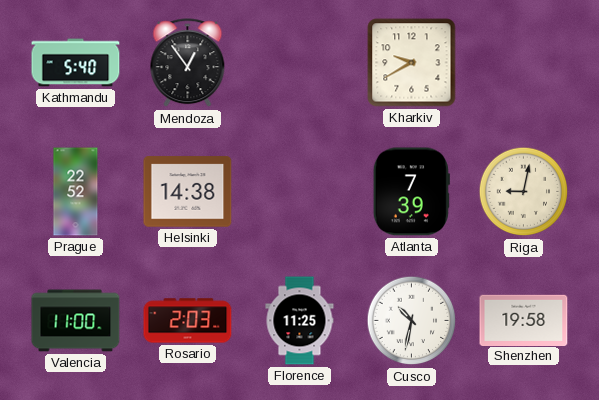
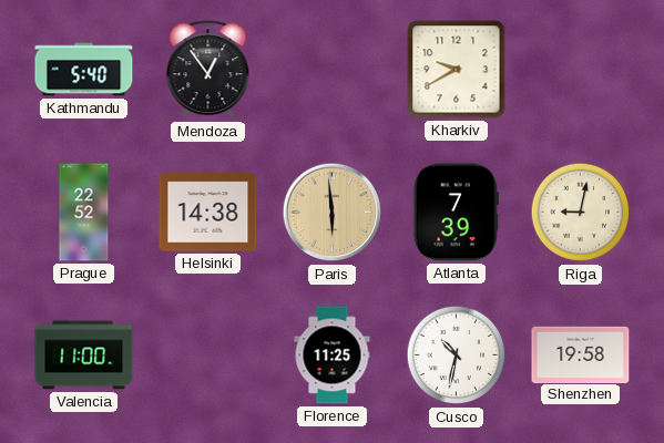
Paris: none -> 5:59
Rosario: 2:03 -> none
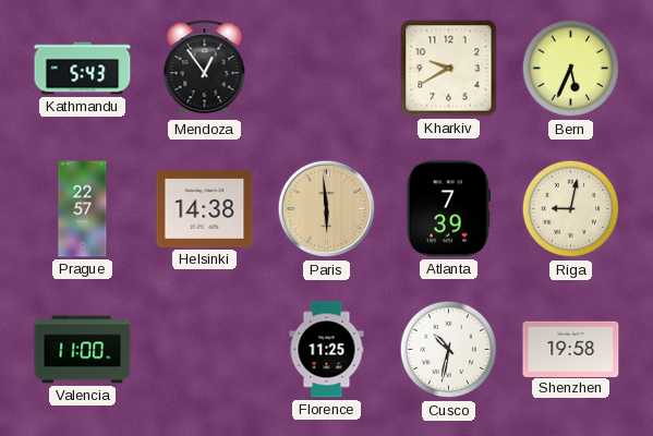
Kathmandu: 5:40 -> 5:43
Bern: none -> 5:34
Prague: 22:52 -> 22:57
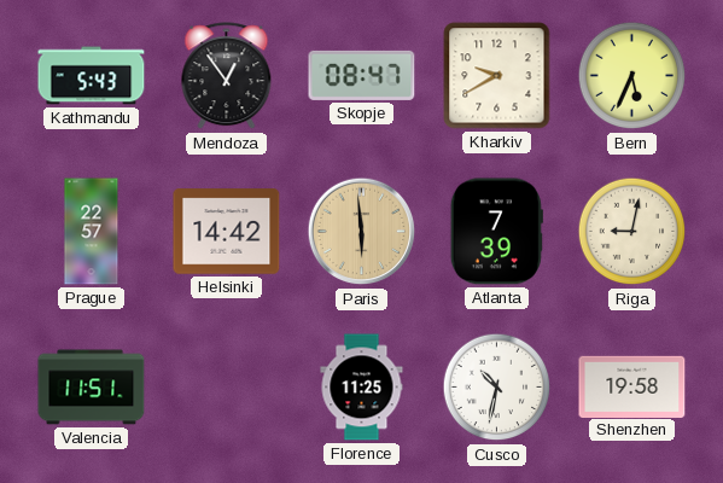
Skopje: none -> 08:47
Helsinki: 14:38 -> 14:42
Valencia: 11:00 -> 11:51
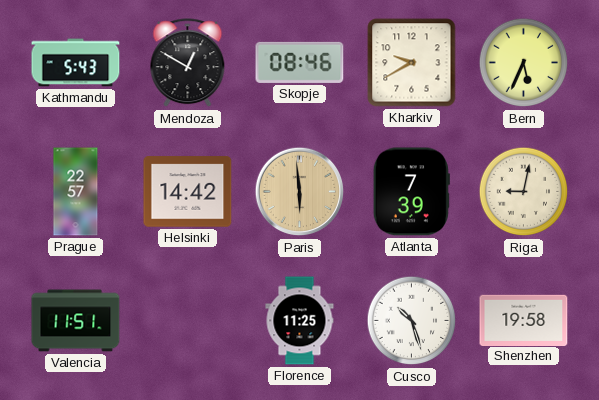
Mendoza: 12:54 -> 12:50
Skopje: 08:47 -> 08:46
Cusco: 10:32 -> 10:27
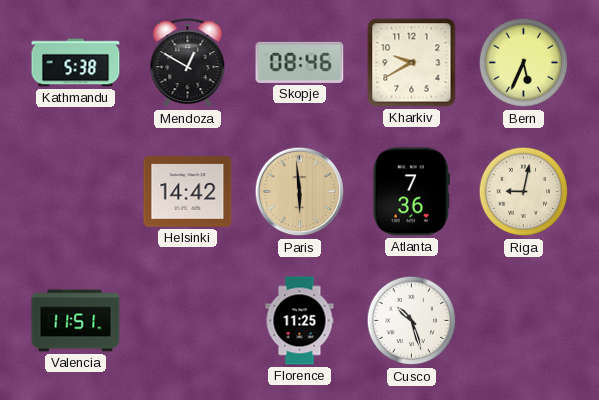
Kathmandu: 5:43 -> 5:38
Prague: 22:57 -> none
Atlanta: 7:39 -> 7:36
Shenzhen: 19:58 -> none
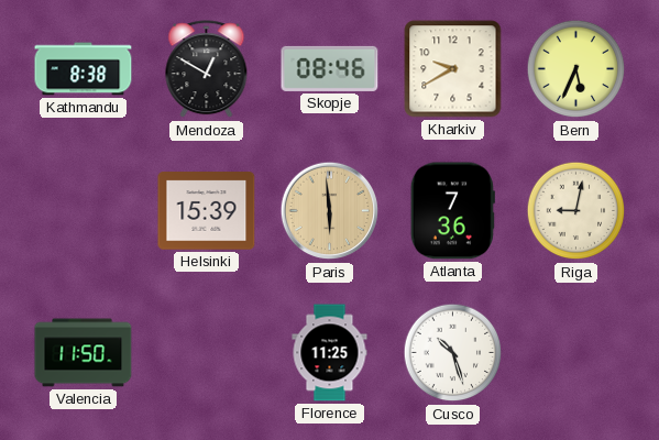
Kathmandu: 5:38 -> 8:38
Helsinki: 14:42 -> 15:39
Valencia: 11:51 -> 11:50
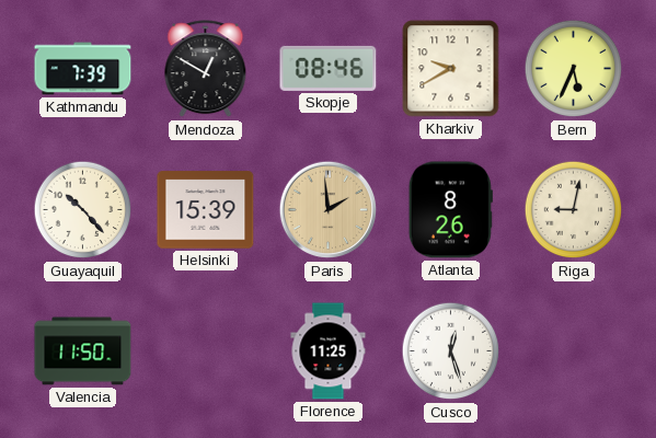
Kathmandu: 8:38 -> 7:39
Guayaquil: none -> 10:23
Paris: 5:59 -> 1:59
Atlanta: 7:36 -> 8:26
Cusco: 10:27 -> 12:27
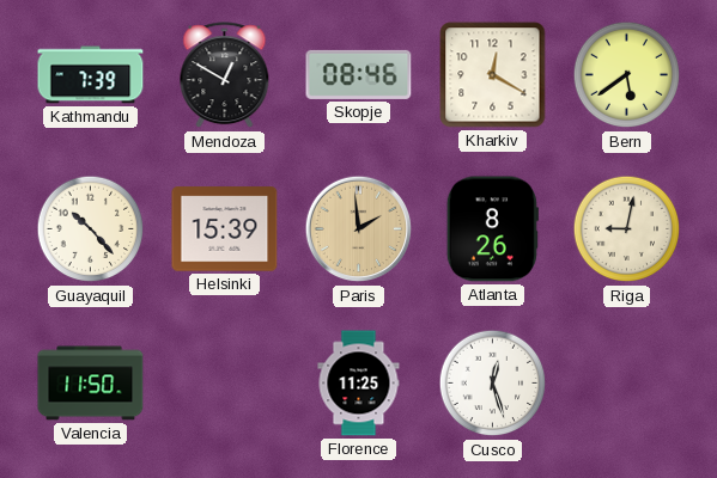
Kharkiv: 9:40 -> 12:20
Bern: 5:34 -> 5:39
